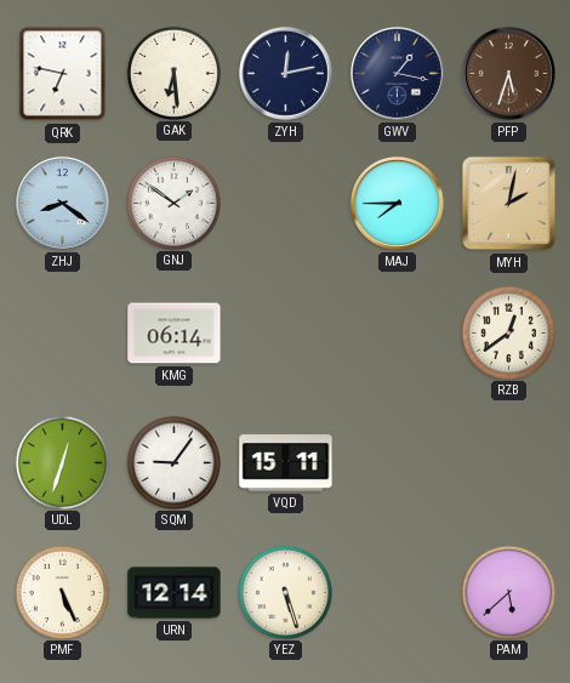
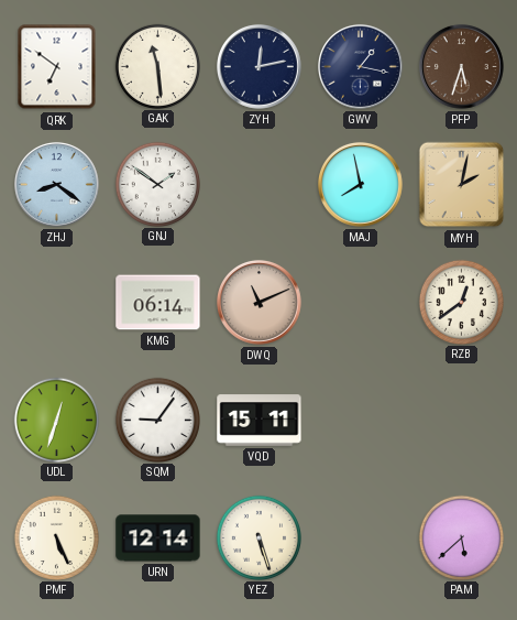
QRK: 6:47 -> 6:51
GAK: 6:29 -> 11:29
MAJ: 7:45 -> 7:58
DWQ: none -> 11:11
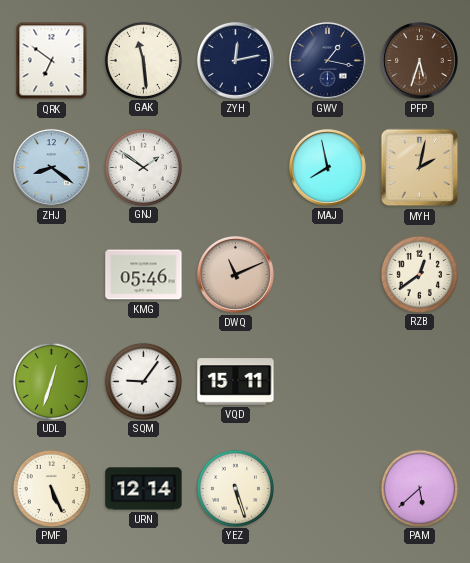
KMG: 06:14 -> 05:46
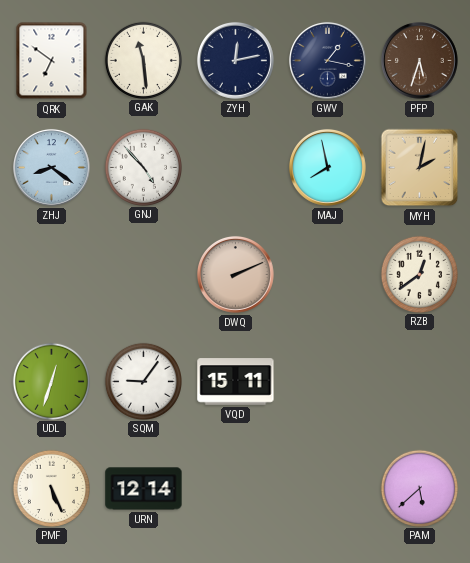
GNJ: 1:51 -> 4:53
KMG: 05:46 -> none
DWQ: 11:11 -> 2:11
YEZ: 5:27 -> none
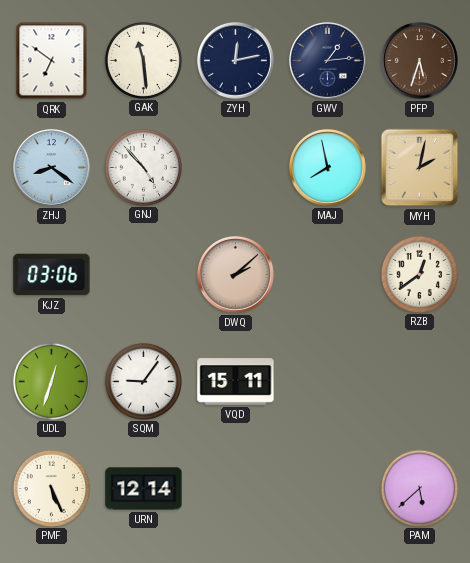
GWV: 1:17 -> 1:14
KJZ: none -> 03:06
DWQ: 2:11 -> 2:08
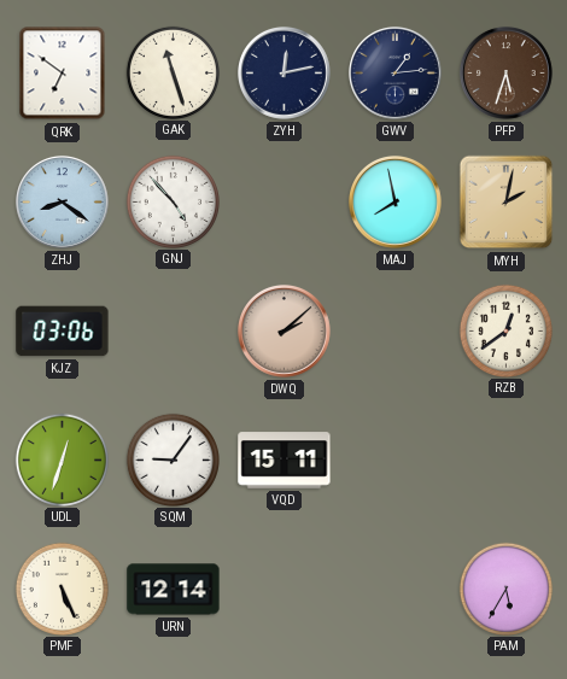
GAK: 11:29 -> 11:27
PAM: 5:38 -> 5:35
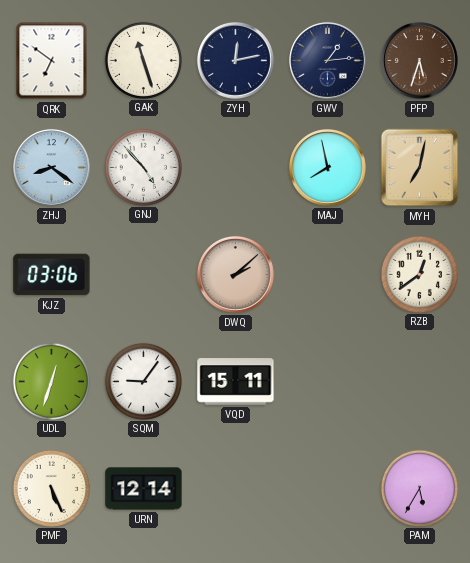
MYH: 2:02 -> 7:02
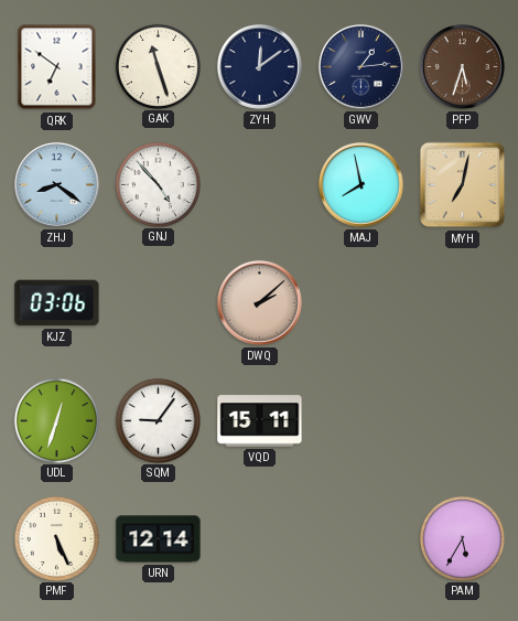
ZYH: 12:13 -> 12:09
RZB: 12:39 -> none
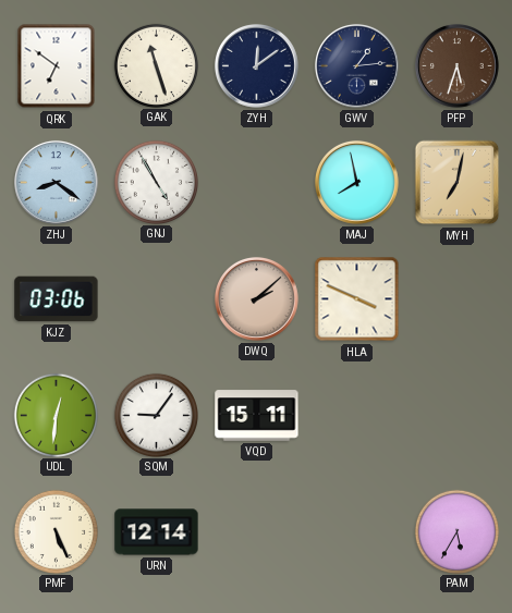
GNJ: 4:53 -> 4:55
HLA: none -> 3:49
UDL: 12:33 -> 12:31
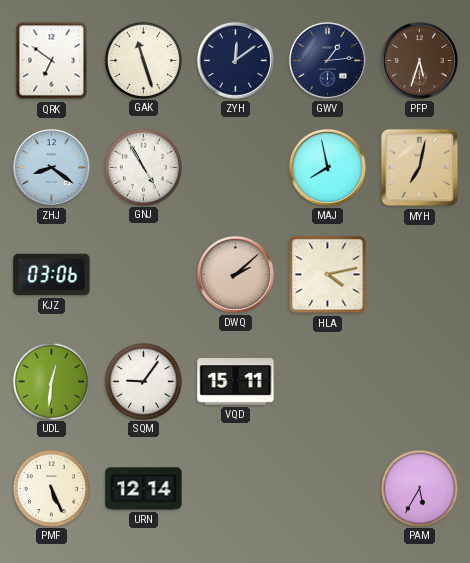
HLA: 3:49 -> 4:13
